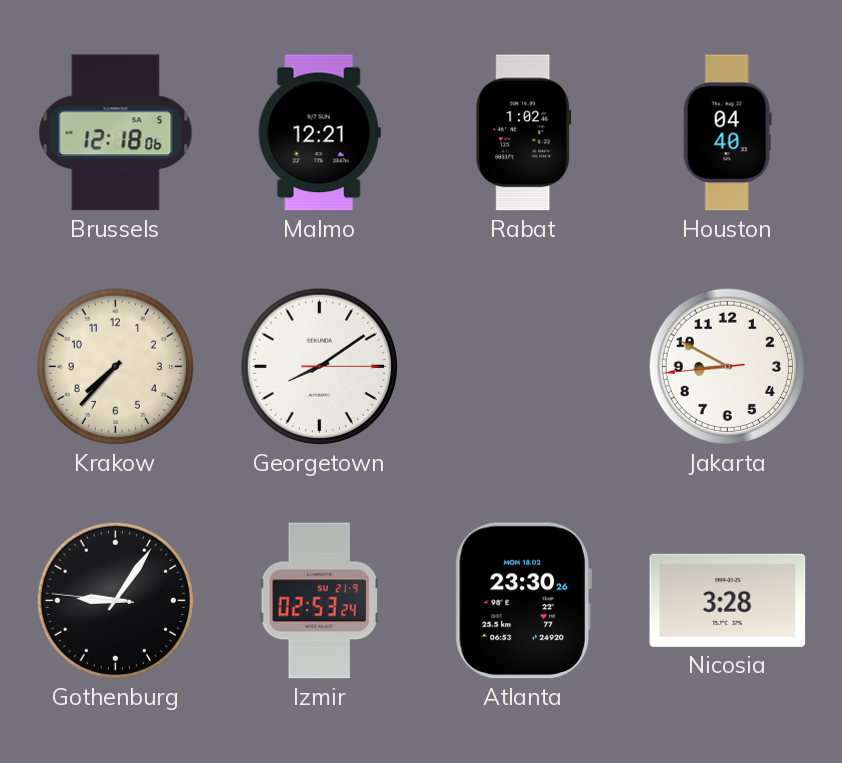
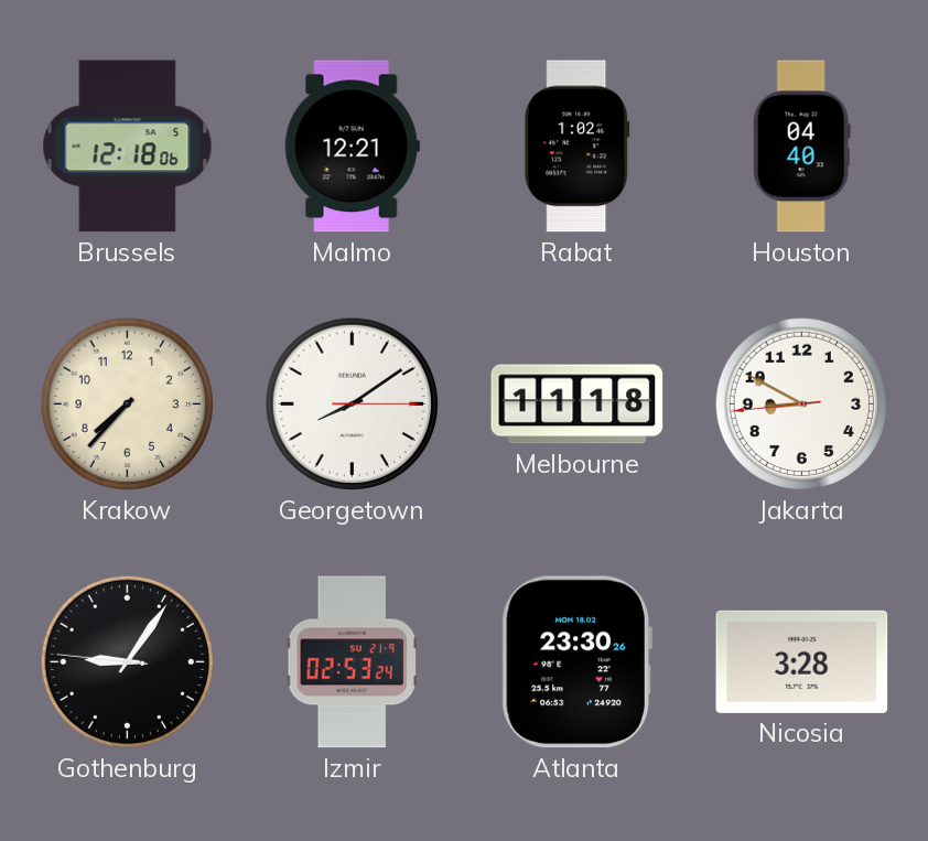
Melbourne: none -> 11:18
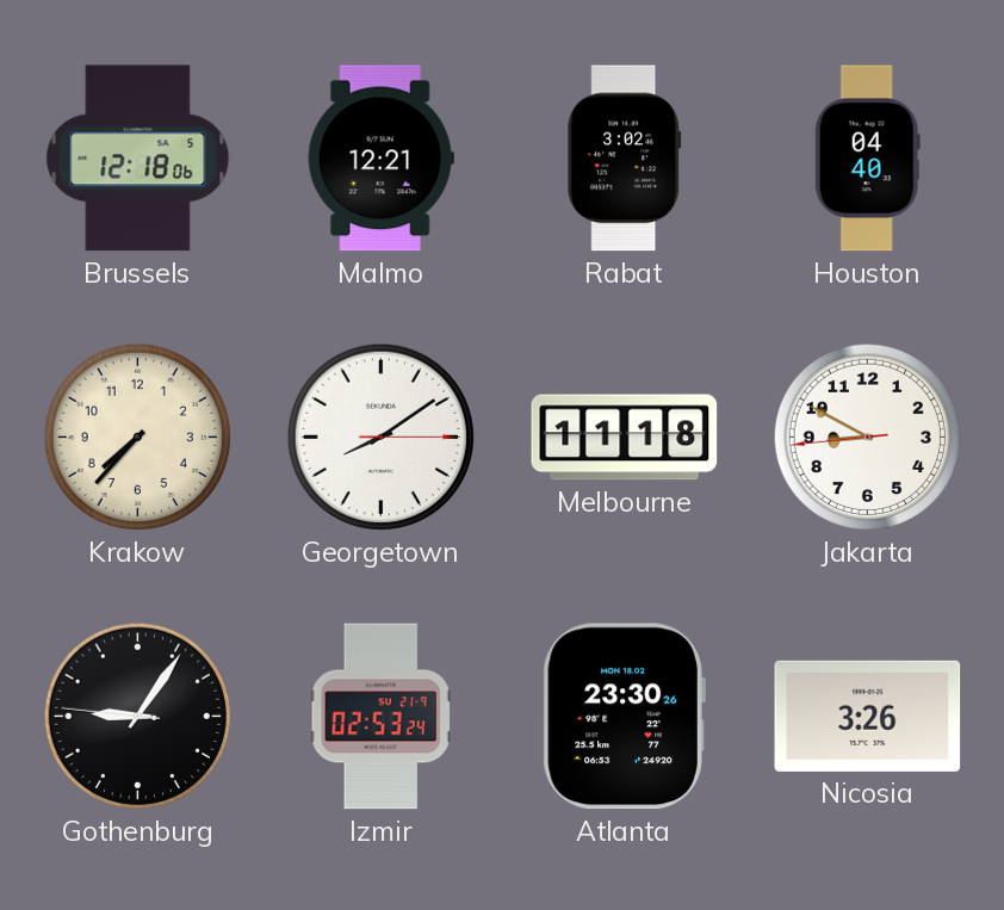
Rabat: 1:02 -> 3:02
Nicosia: 3:28 -> 3:26
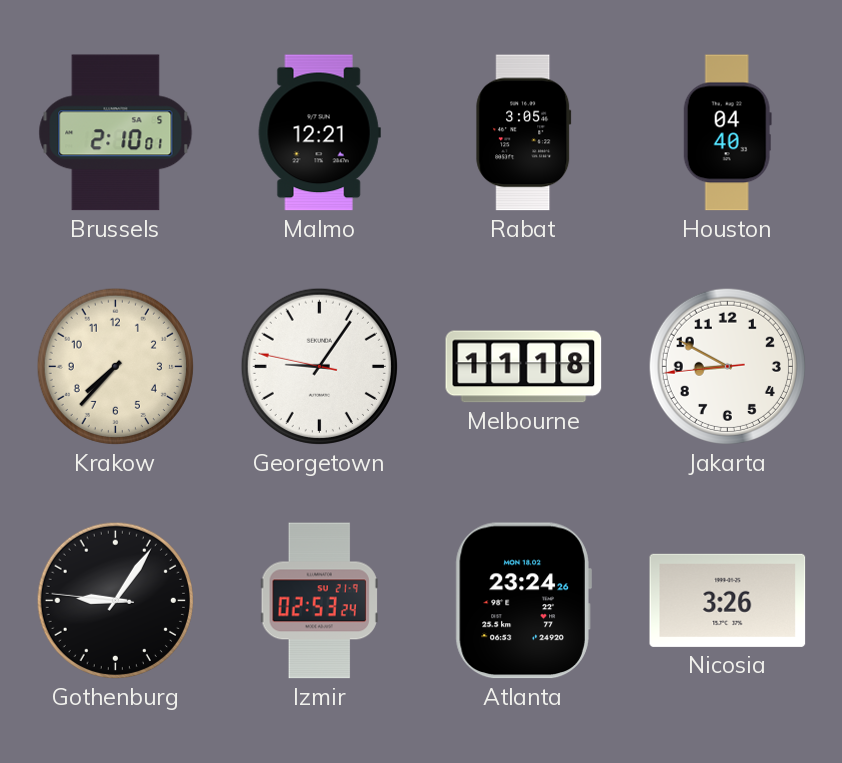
Brussels: 12:18 -> 2:10
Rabat: 3:02 -> 3:05
Georgetown: 8:09 -> 9:05
Atlanta: 23:30 -> 23:24
